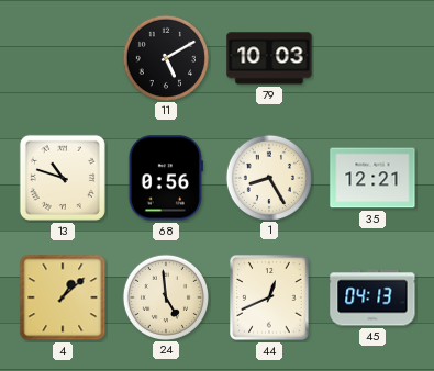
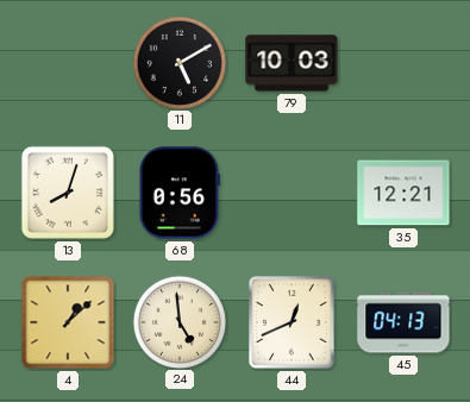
13: 10:48 -> 8:03
1: 8:25 -> none
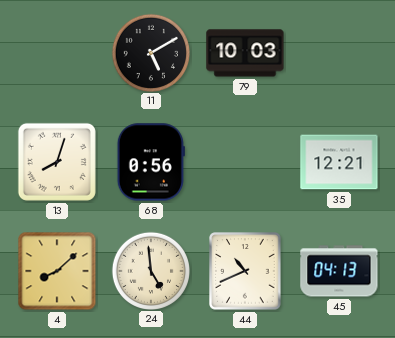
4: 1:08 -> 8:08
44: 12:41 -> 10:41
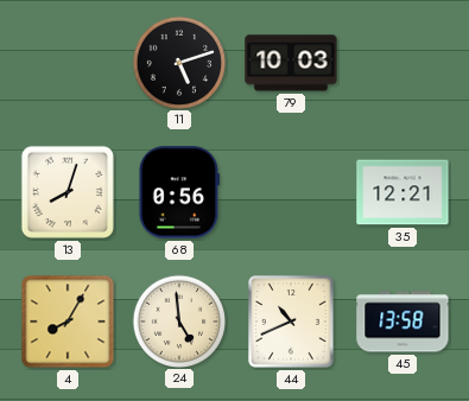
11: 5:10 -> 5:12
4: 8:08 -> 8:05
45: 04:13 -> 13:58
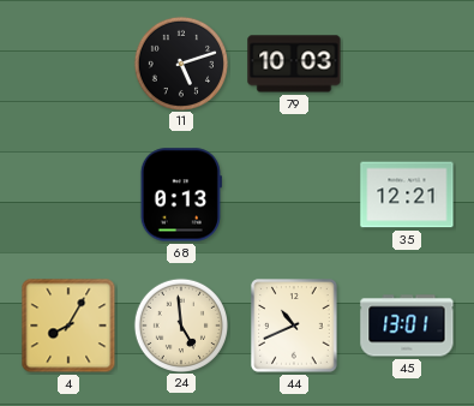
13: 8:03 -> none
68: 0:56 -> 0:13
45: 13:58 -> 13:01
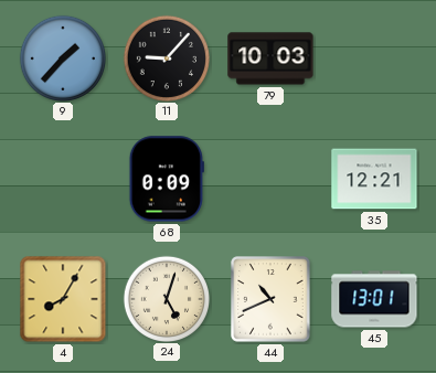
9: none -> 1:37
11: 5:12 -> 9:07
68: 0:13 -> 0:09
24: 4:59 -> 5:03
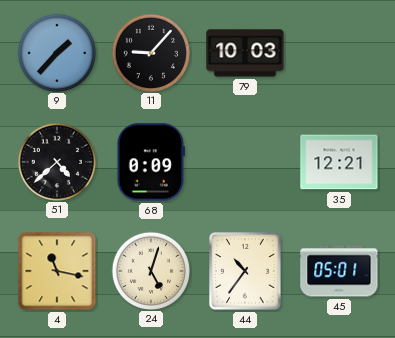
51: none -> 4:38
4: 8:05 -> 11:17
44: 10:41 -> 10:36
45: 13:01 -> 05:01
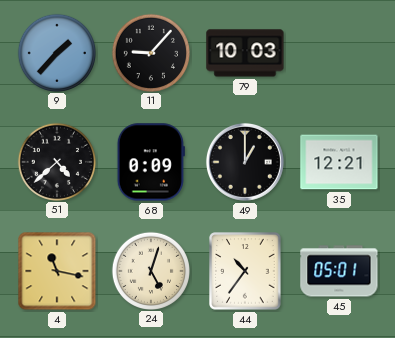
49: none -> 1:00
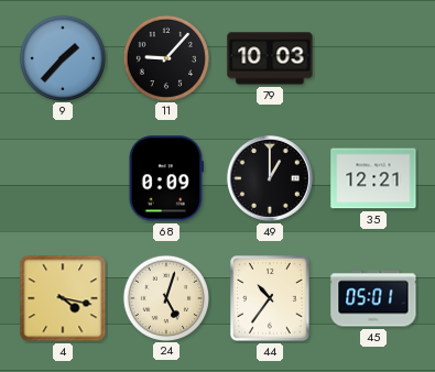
51: 4:38 -> none
4: 11:17 -> 4:17
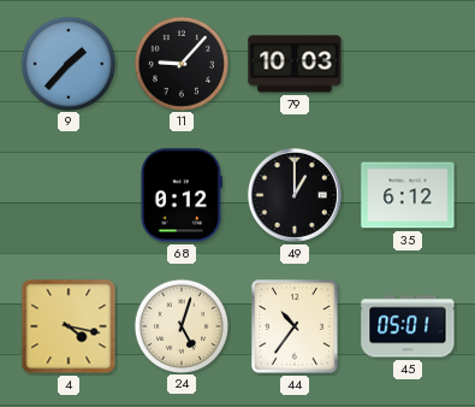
68: 0:09 -> 0:12
35: 12:21 -> 6:12
